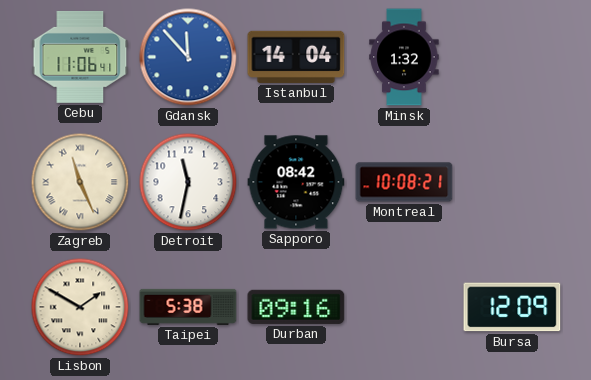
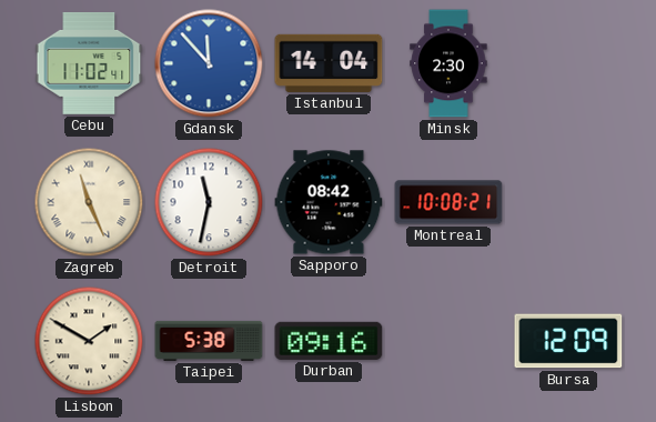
Cebu: 11:06 -> 11:02
Minsk: 1:32 -> 2:30
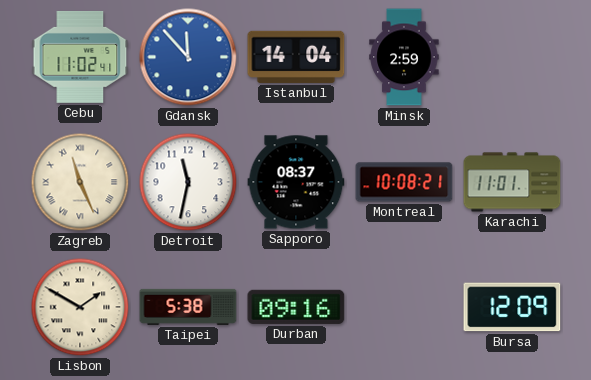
Minsk: 2:30 -> 2:59
Sapporo: 08:42 -> 08:37
Karachi: none -> 11:01
